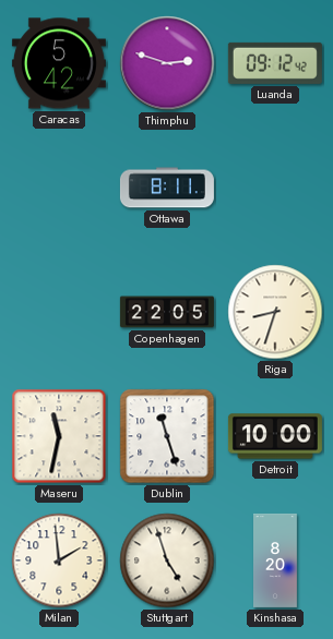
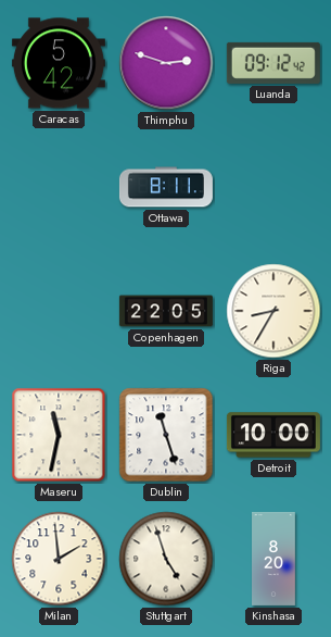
Riga: 8:33 -> 8:35
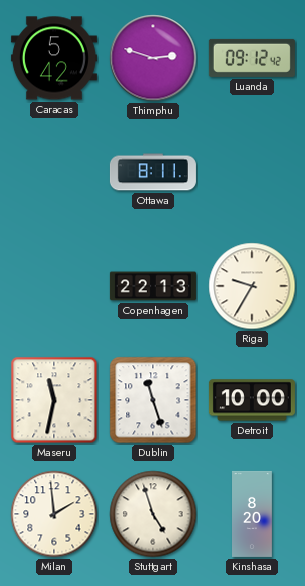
Copenhagen: 22:05 -> 22:13
Riga: 8:35 -> 9:35
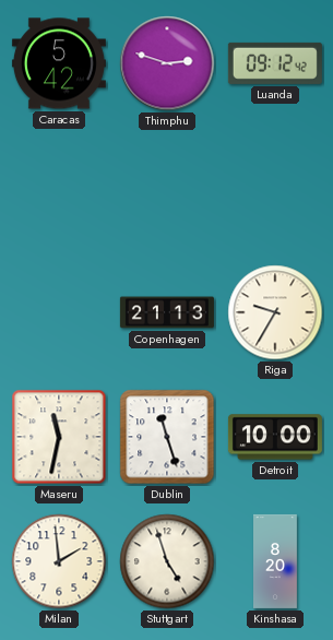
Ottawa: 8:11 -> none
Copenhagen: 22:13 -> 21:13
